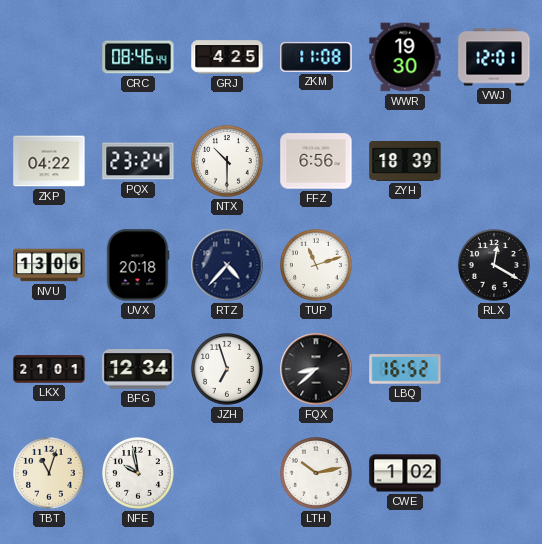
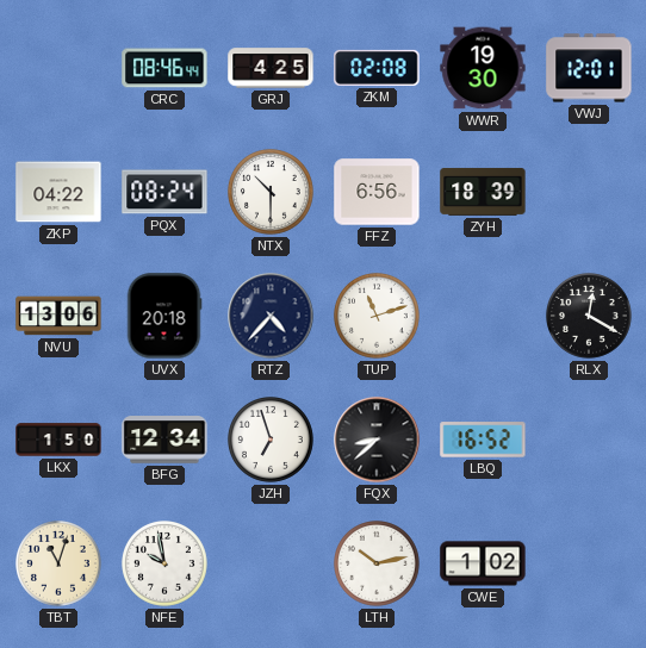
ZKM: 11:08 -> 02:08
PQX: 23:24 -> 08:24
LKX: 21:01 -> 1:50
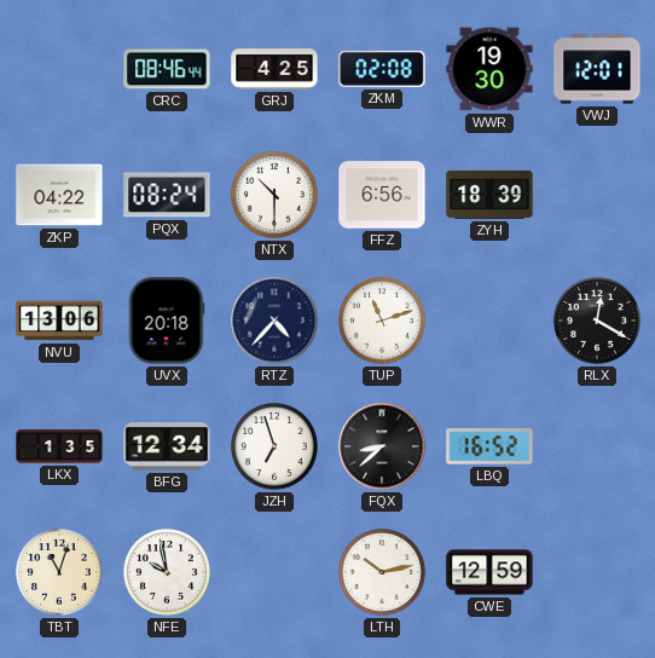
LKX: 1:50 -> 1:35
CWE: 1:02 -> 12:59
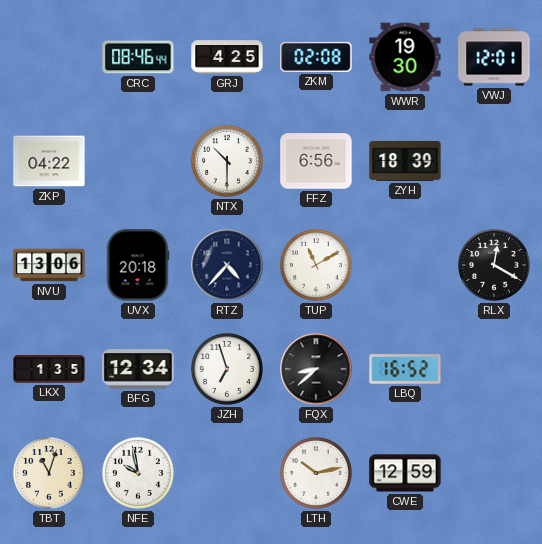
PQX: 08:24 -> none
TUP: 11:12 -> 11:10
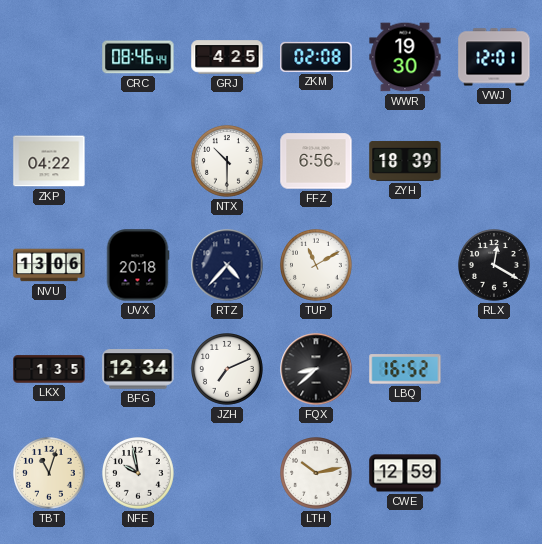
JZH: 6:57 -> 7:11
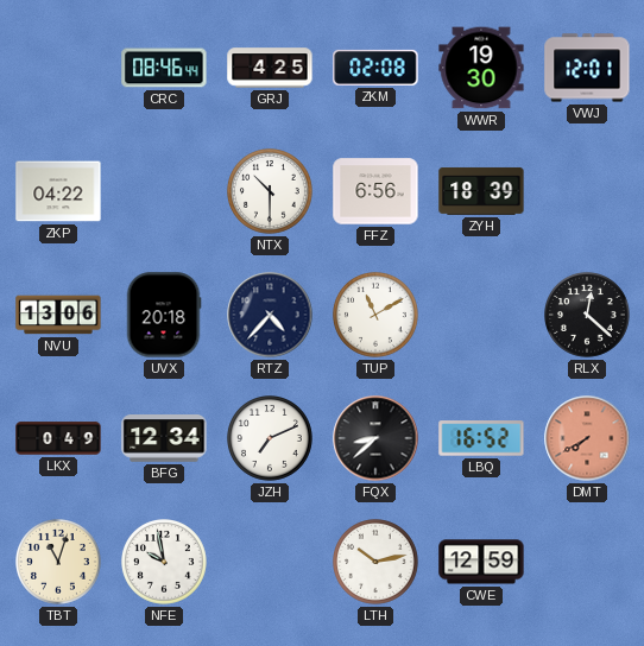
RLX: 12:20 -> 12:22
LKX: 1:35 -> 0:49
DMT: none -> 7:40
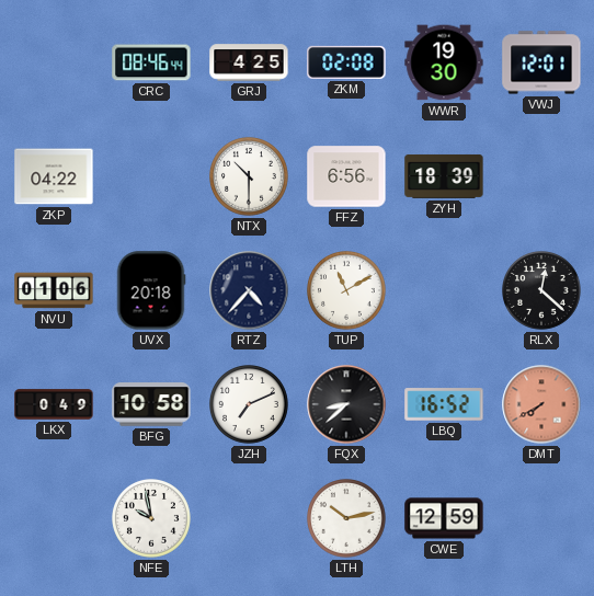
NVU: 13:06 -> 01:06
BFG: 12:34 -> 10:58
TBT: 11:03 -> none
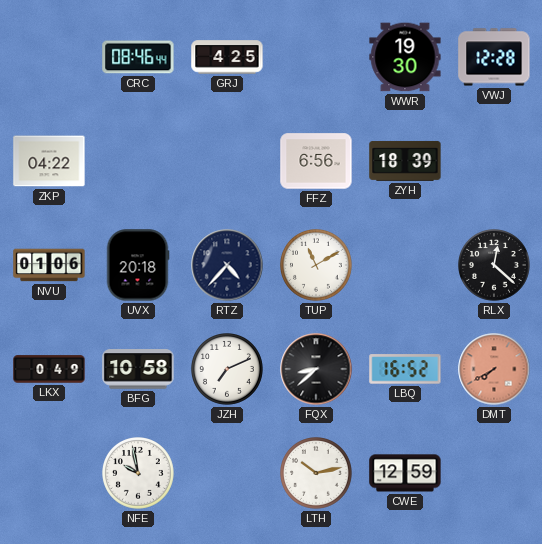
ZKM: 02:08 -> none
VWJ: 12:01 -> 12:28
NTX: 10:30 -> none
